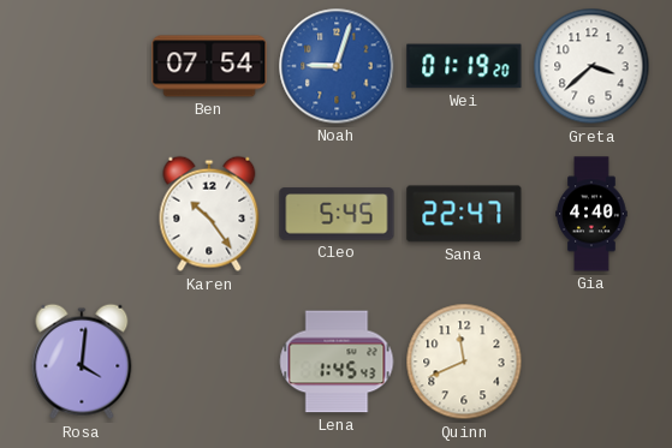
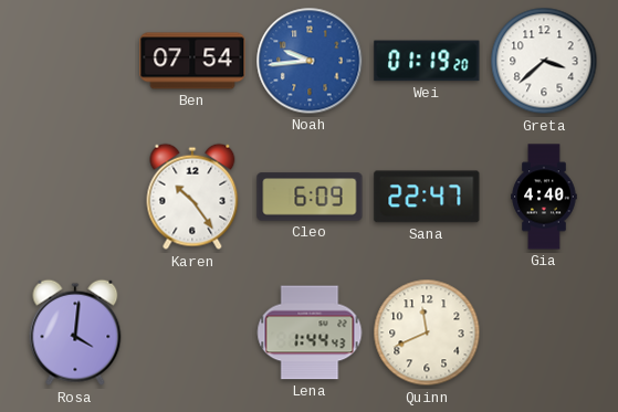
Noah: 9:03 -> 9:44
Cleo: 5:45 -> 6:09
Lena: 1:45 -> 1:44
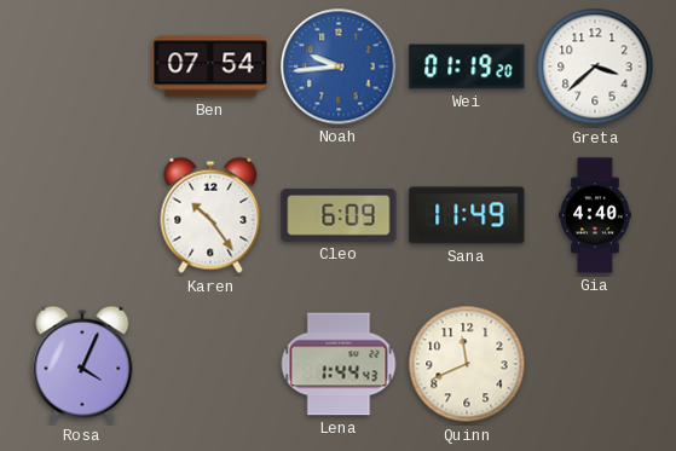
Sana: 22:47 -> 11:49
Rosa: 4:01 -> 4:04
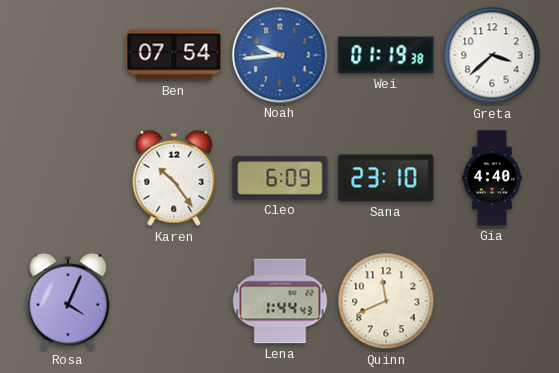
Wei: 01:19:20 -> 01:19:38
Sana: 11:49 -> 23:10
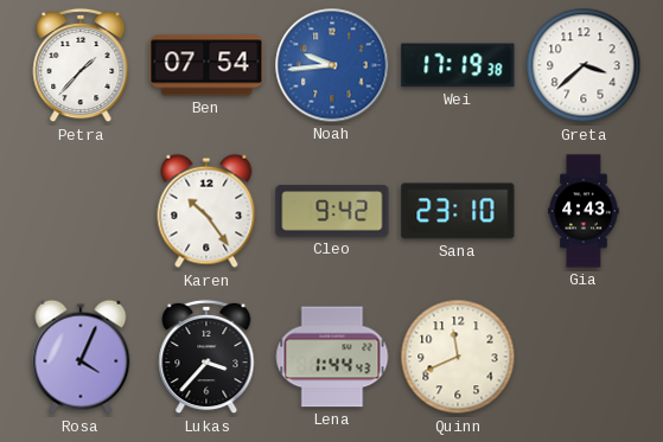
Petra: none -> 1:37
Wei: 01:19 -> 17:19
Cleo: 6:09 -> 9:42
Gia: 4:40 -> 4:43
Lukas: none -> 3:37
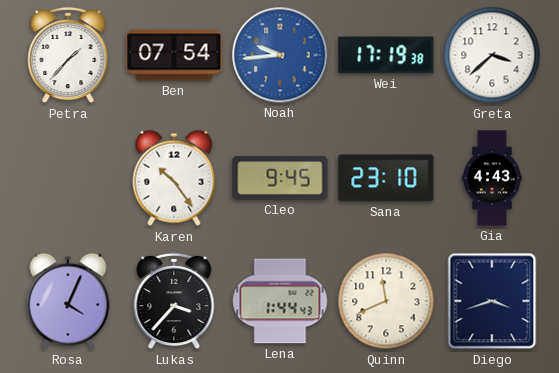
Cleo: 9:42 -> 9:45
Diego: none -> 3:42
